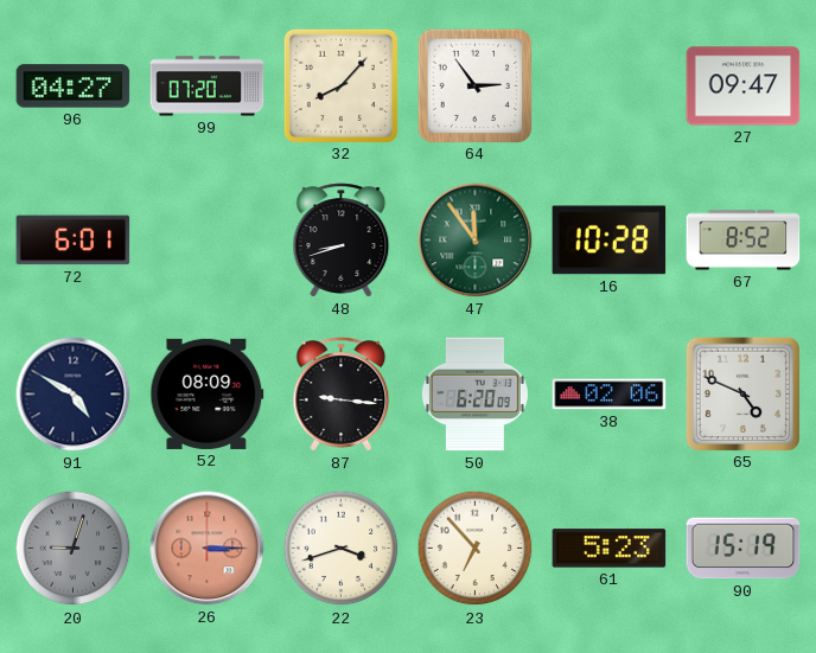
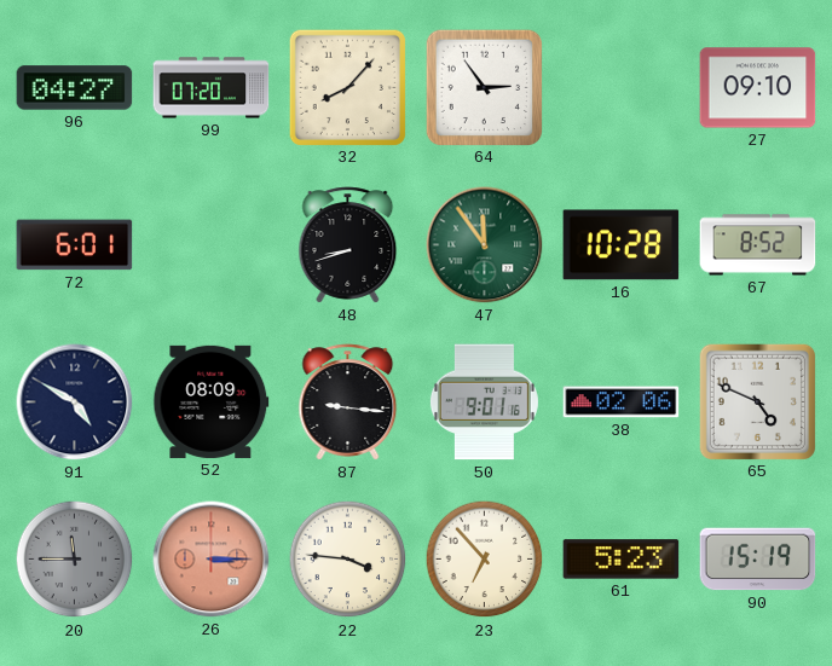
27: 09:47 -> 09:10
50: 6:20 -> 9:01
20: 9:03 -> 11:45
22: 3:42 -> 3:46
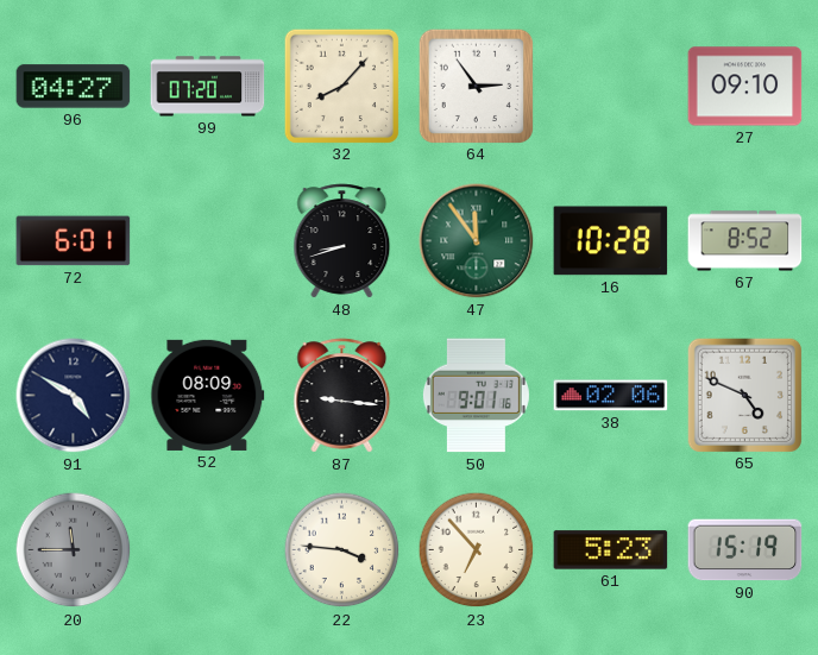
26: 3:15 -> none
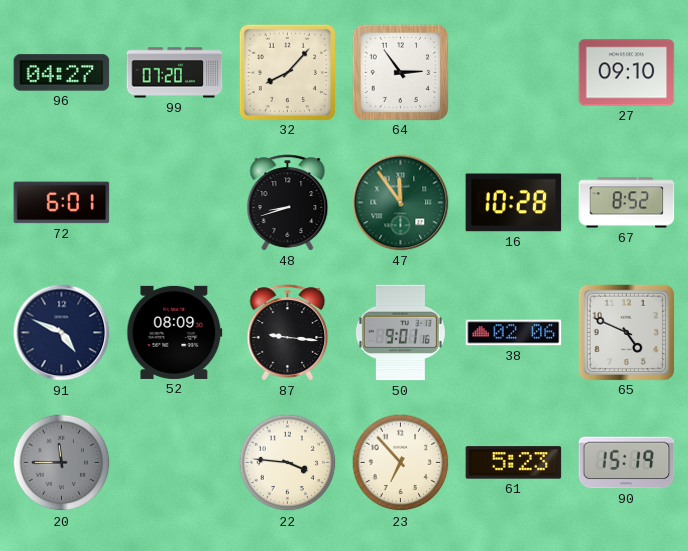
91: 4:50 -> 4:49
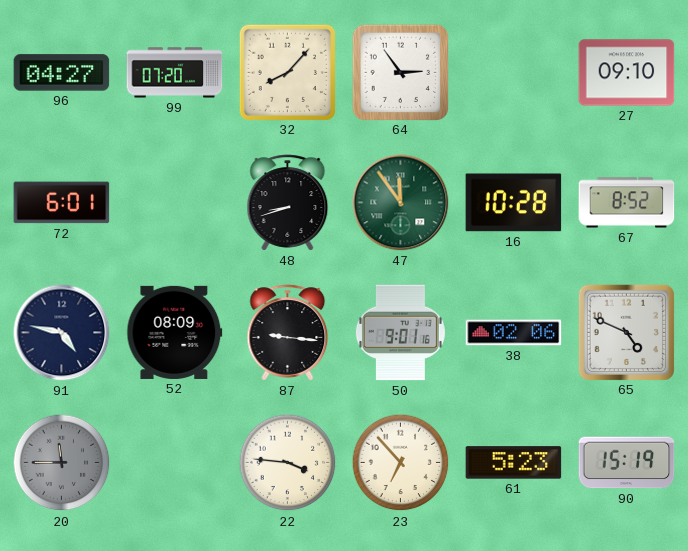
91: 4:49 -> 4:47
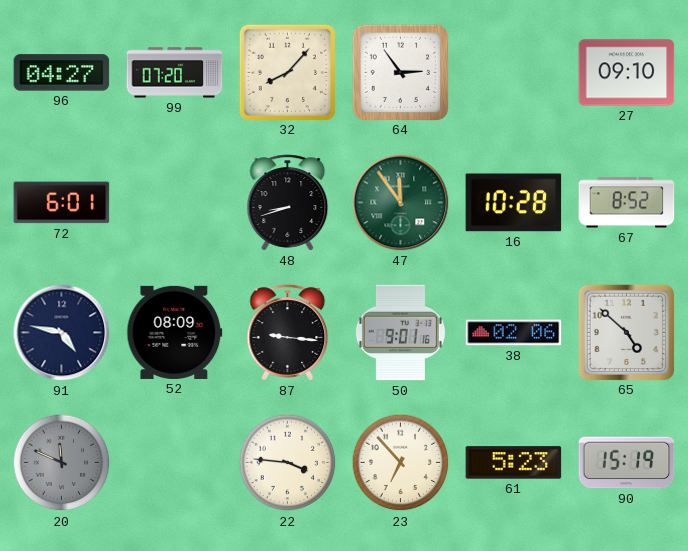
65: 4:49 -> 4:52
20: 11:45 -> 11:49
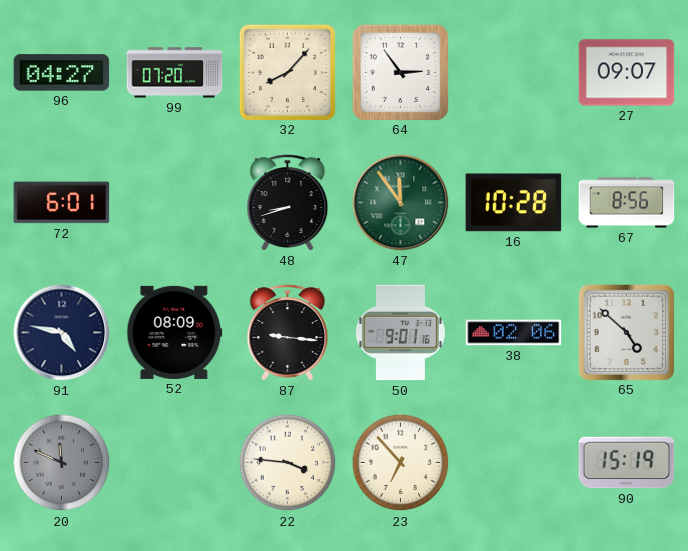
27: 09:10 -> 09:07
67: 8:52 -> 8:56
61: 5:23 -> none
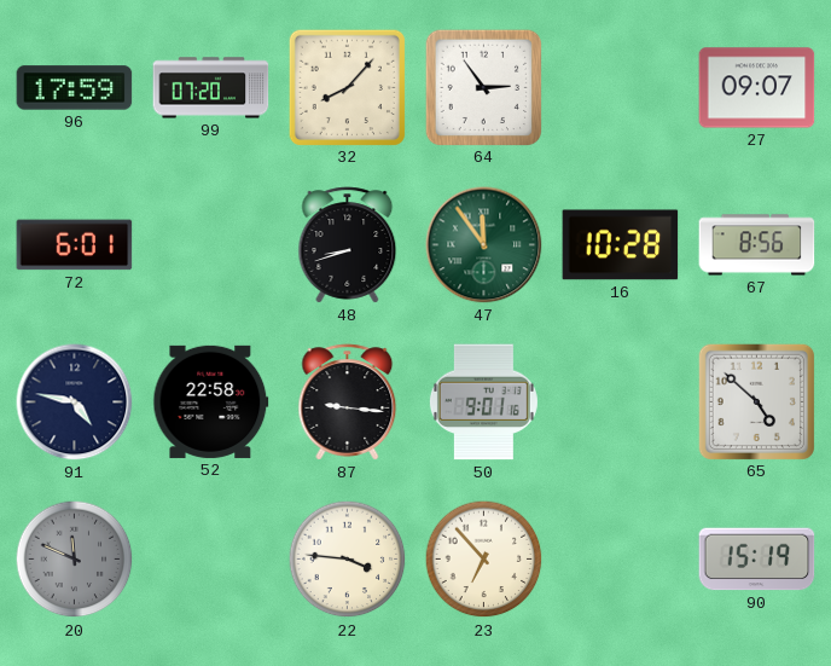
96: 04:27 -> 17:59
52: 08:09 -> 22:58
38: 02:06 -> none
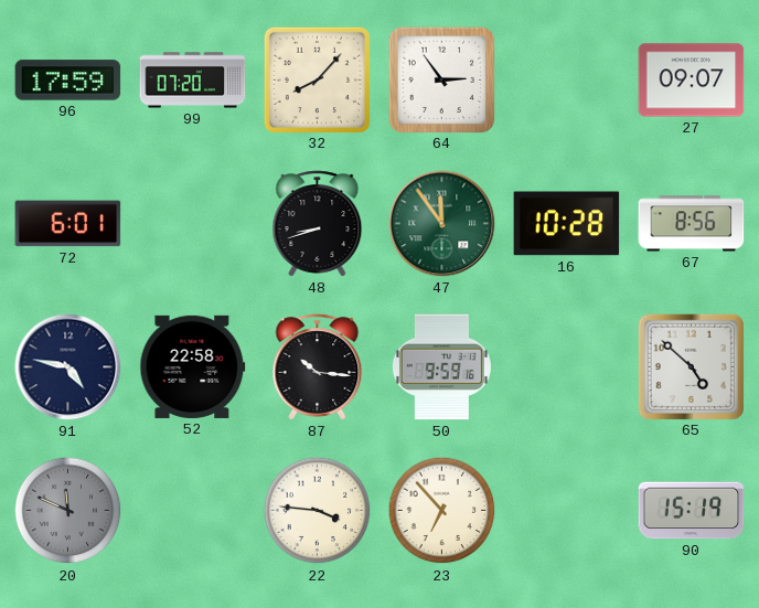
87: 9:16 -> 10:16
50: 9:01 -> 9:59
